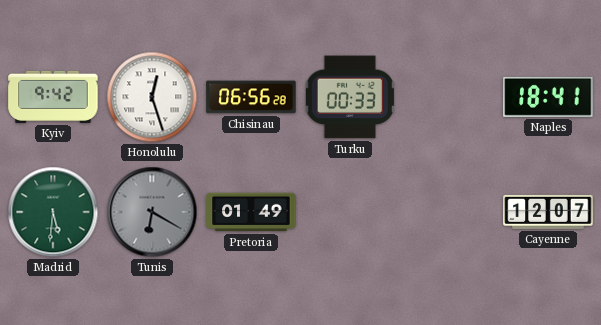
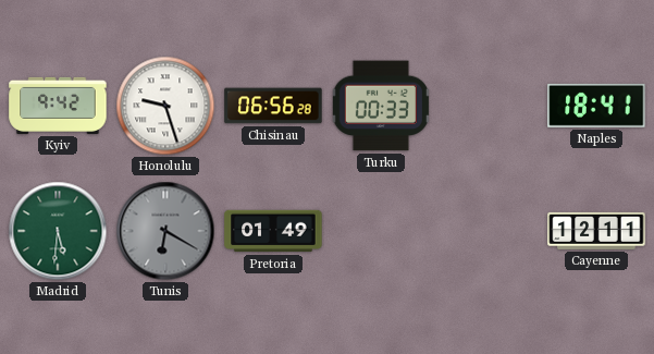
Honolulu: 12:27 -> 9:27
Cayenne: 12:07 -> 12:11
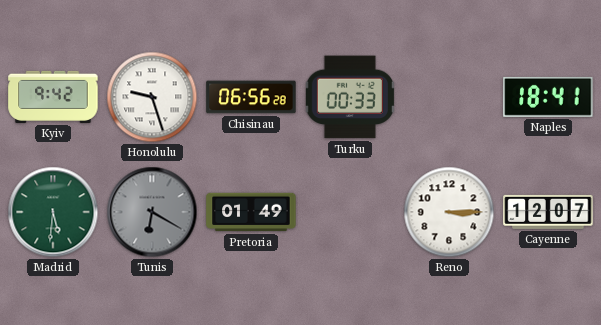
Reno: none -> 3:15
Cayenne: 12:11 -> 12:07
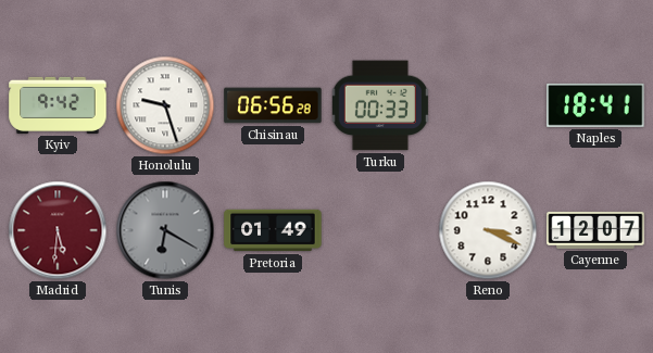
Madrid dial: green -> burgundy
Reno: 3:15 -> 3:19
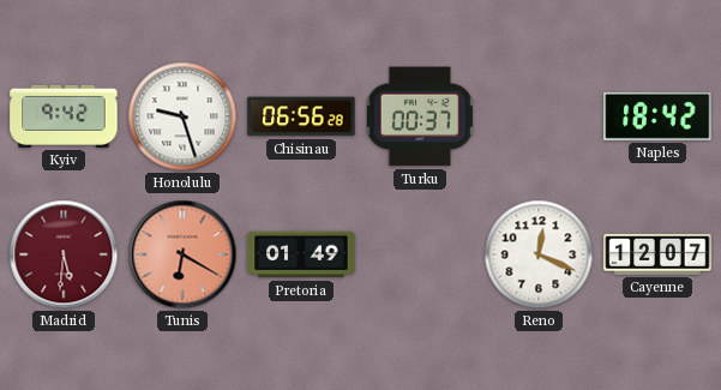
Turku: 00:33 -> 00:37
Naples: 18:41 -> 18:42
Tunis dial: grey -> salmon
Reno: 3:19 -> 12:19
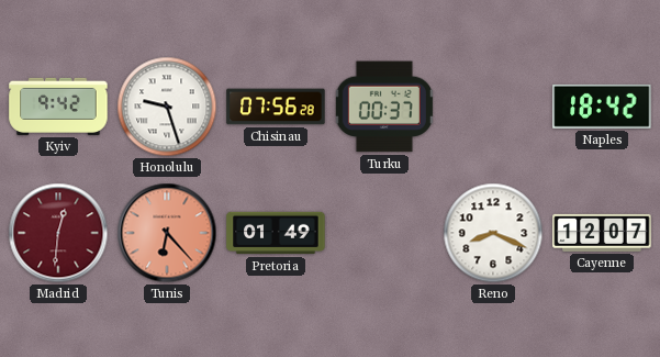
Chisinau: 06:56 -> 07:56
Madrid: 5:31 -> 12:31
Tunis: 6:20 -> 6:23
Reno: 12:19 -> 8:19
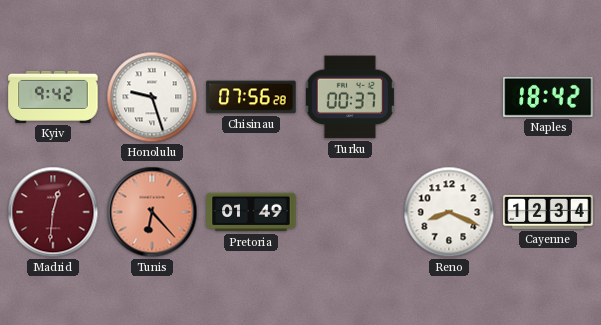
Cayenne: 12:07 -> 12:34
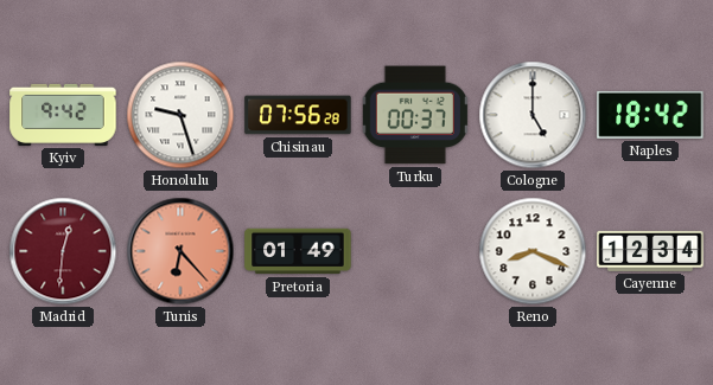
Cologne: none -> 5:00
